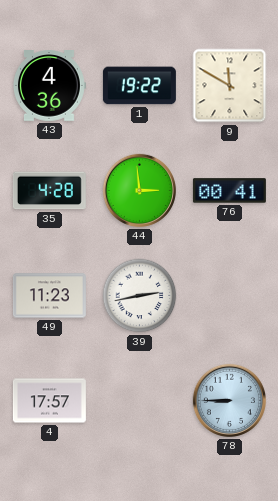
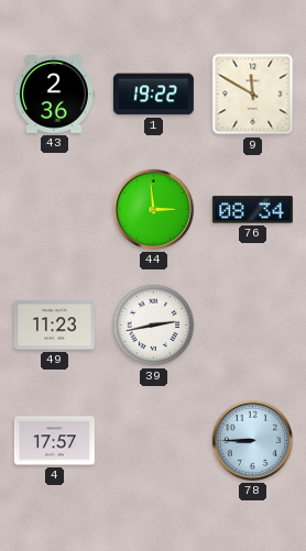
43: 4:36 -> 2:36
35: 4:28 -> none
76: 00:41 -> 08:34
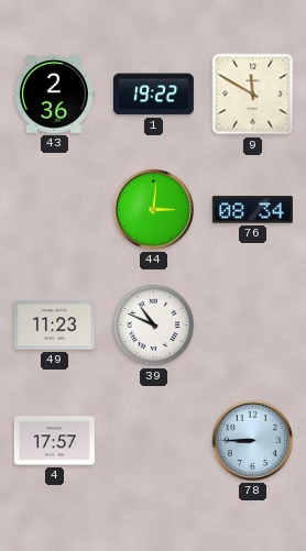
44: 2:59 -> 3:01
39: 2:43 -> 10:49
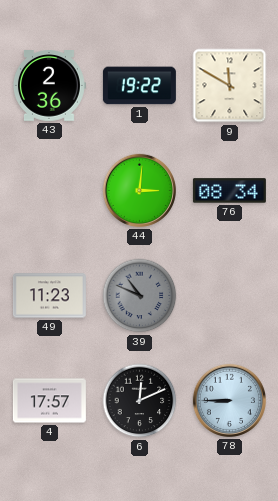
39 dial: white -> grey
6: none -> 12:11
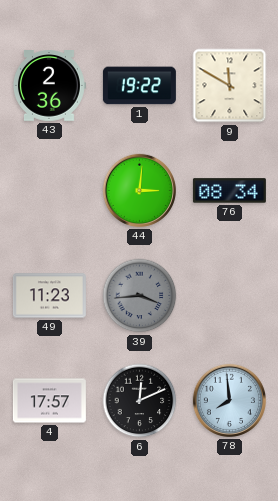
39: 10:49 -> 3:44
78: 8:45 -> 7:59
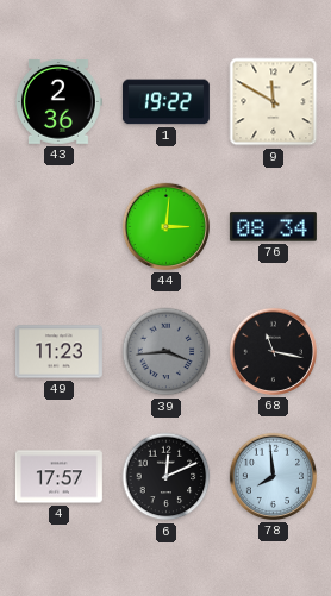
68: none -> 11:17
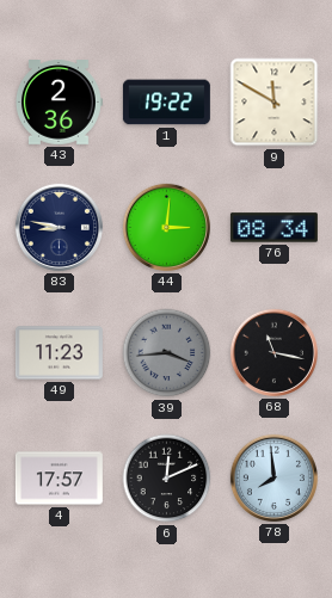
83: none -> 8:47
